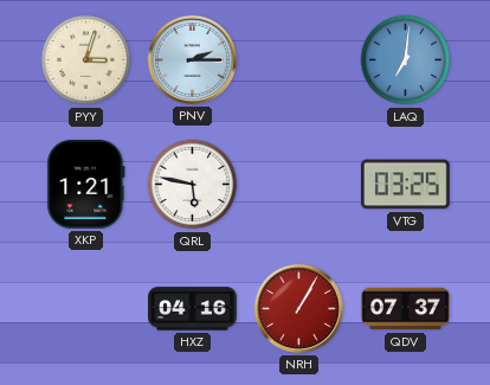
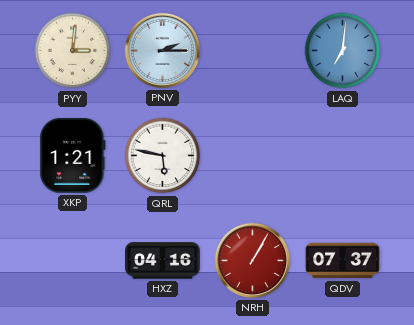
PYY: 3:03 -> 3:01
VTG: 03:25 -> none
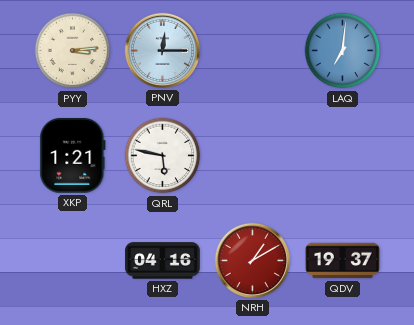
PYY: 3:01 -> 3:14
PNV: 2:15 -> 12:15
NRH: 1:05 -> 1:10
QDV: 07:37 -> 19:37
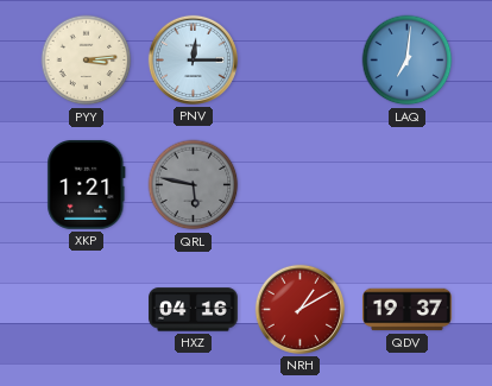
QRL dial: white -> grey
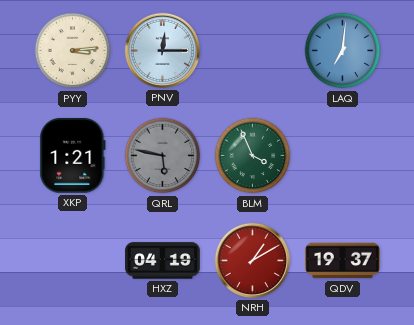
BLM: none -> 3:56
HXZ: 04:16 -> 04:19
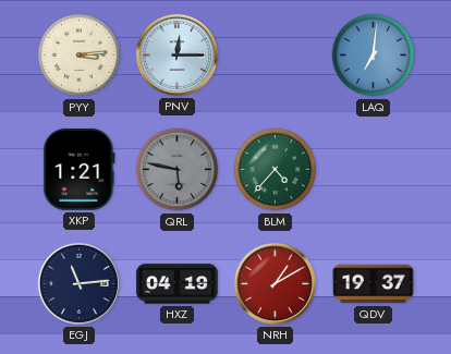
BLM: 3:56 -> 4:37
EGJ: none -> 11:14
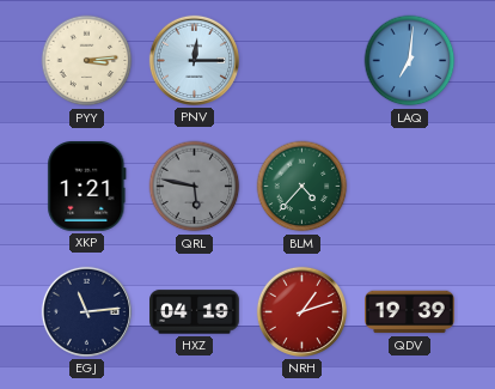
NRH: 1:10 -> 1:12
QDV: 19:37 -> 19:39
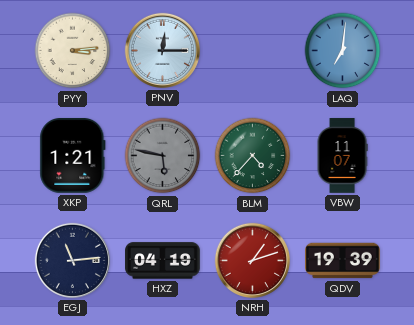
VBW: none -> 11:07
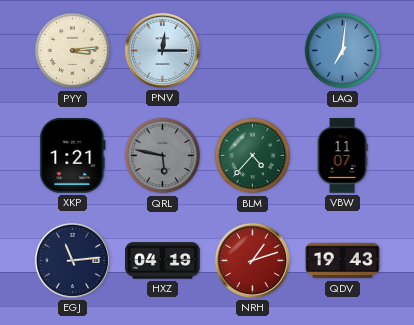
QDV: 19:39 -> 19:43
